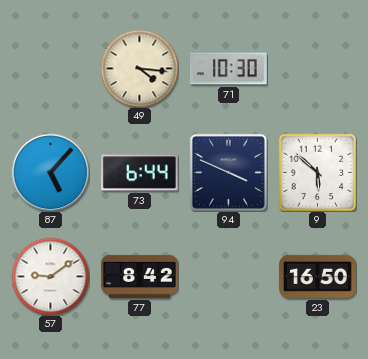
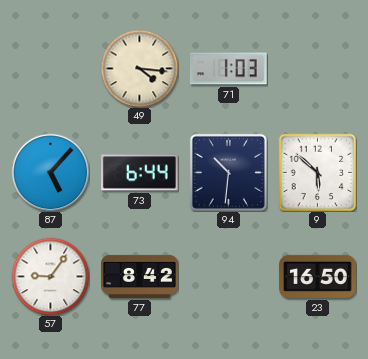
71: 10:30 -> 1:03
94: 3:49 -> 10:31
57: 9:09 -> 9:06
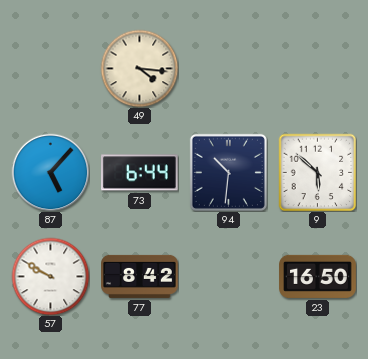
71: 1:03 -> none
57: 9:06 -> 9:50
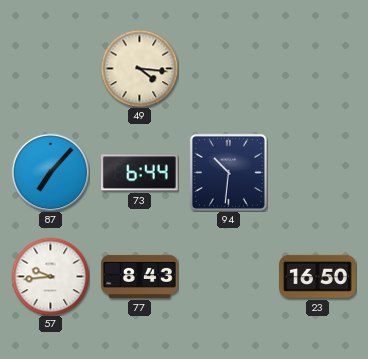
87: 5:07 -> 7:07
9: 5:52 -> none
57: 9:50 -> 9:44
77: 8:42 -> 8:43
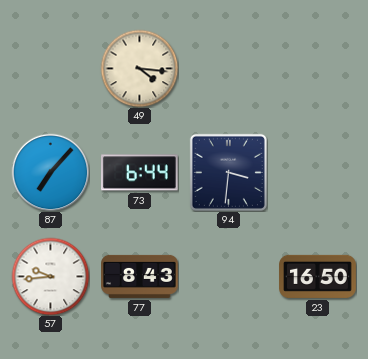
94: 10:31 -> 3:31
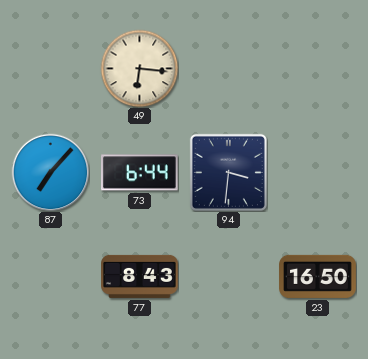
49: 4:16 -> 6:16
57: 9:44 -> none
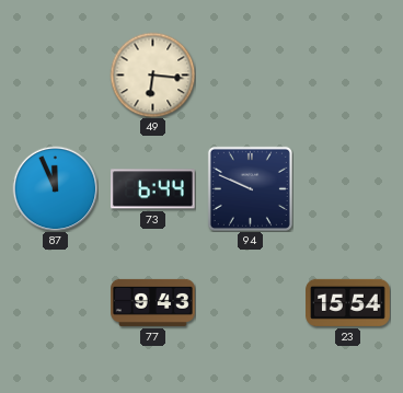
87: 7:07 -> 11:56
94: 3:31 -> 9:49
77: 8:43 -> 9:43
23: 16:50 -> 15:54
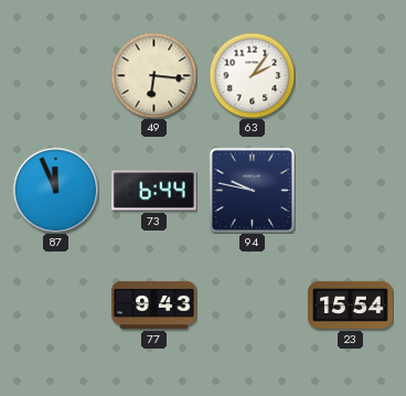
63: none -> 2:06
94: 9:49 -> 9:47
